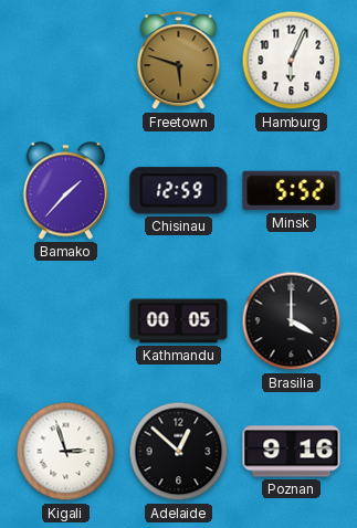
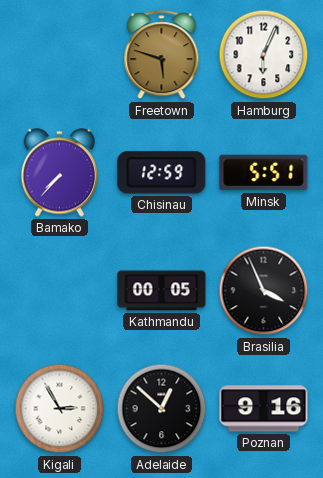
Bamako: 1:37 -> 7:37
Minsk: 5:52 -> 5:51
Brasilia: 4:00 -> 3:56
Kigali: 2:57 -> 2:55
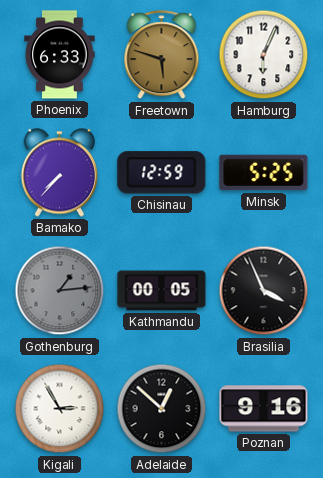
Phoenix: none -> 6:33
Minsk: 5:51 -> 5:25
Gothenburg: none -> 1:14
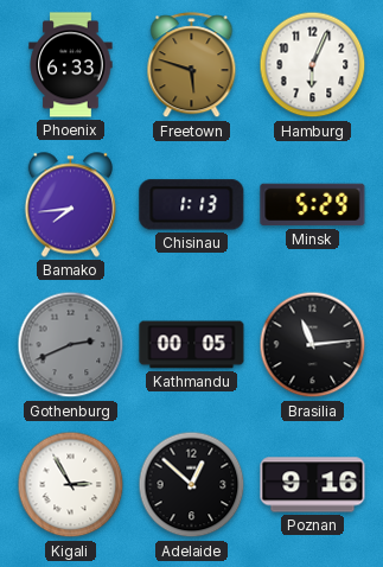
Bamako: 7:37 -> 7:44
Chisinau: 12:59 -> 1:13
Minsk: 5:25 -> 5:29
Gothenburg: 1:14 -> 2:41
Brasilia: 3:56 -> 11:14
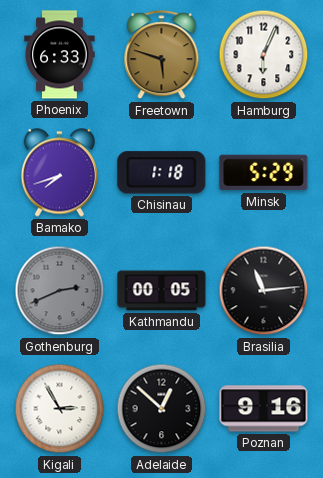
Bamako: 7:44 -> 7:42
Chisinau: 1:13 -> 1:18
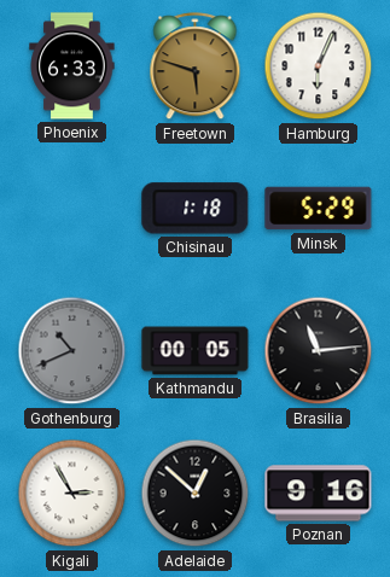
Bamako: 7:42 -> none
Gothenburg: 2:41 -> 10:41
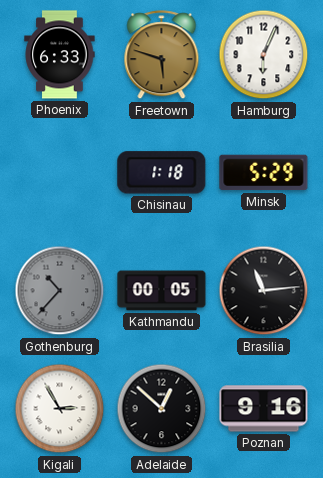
Gothenburg: 10:41 -> 10:37
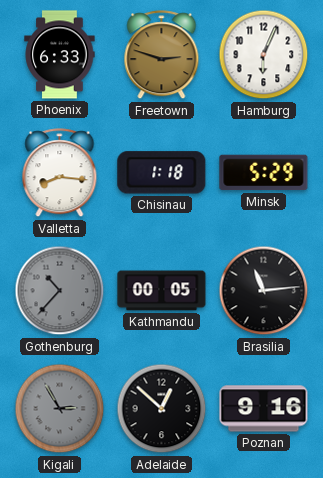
Freetown: 5:48 -> 2:48
Valletta: none -> 8:16
Kigali dial: white -> grey
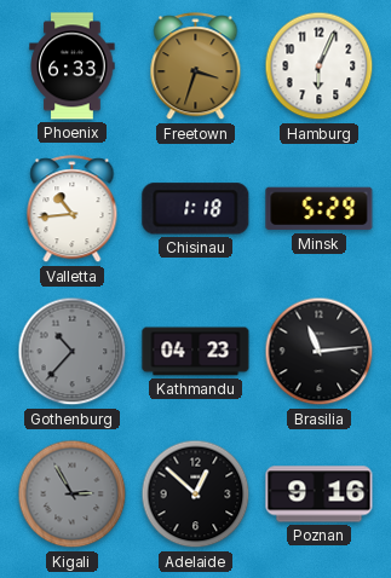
Freetown: 2:48 -> 3:33
Valletta: 8:16 -> 10:44
Kathmandu: 00:05 -> 04:23
